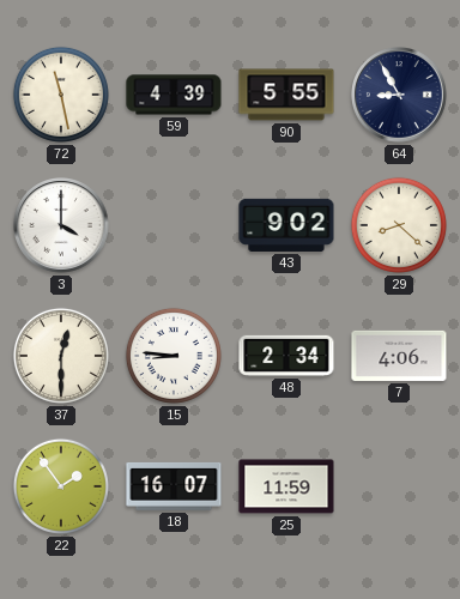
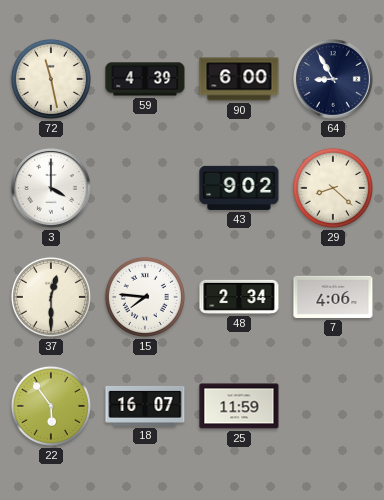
90: 5:55 -> 6:00
15: 8:46 -> 7:46
22: 1:54 -> 5:54
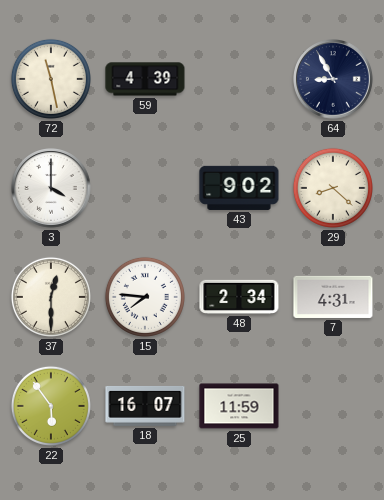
90: 6:00 -> none
7: 4:06 -> 4:31
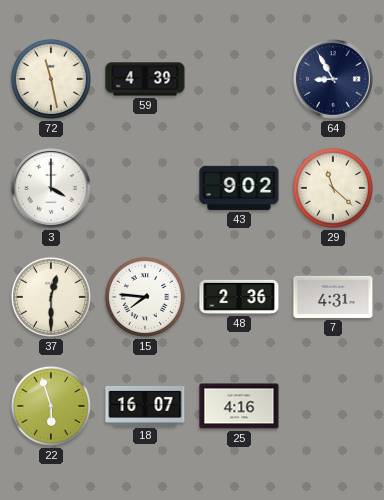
29: 8:22 -> 11:22
48: 2:34 -> 2:36
22: 5:54 -> 5:57
25: 11:59 -> 4:16
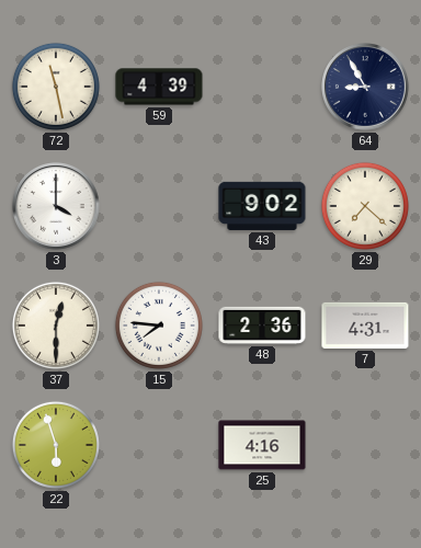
29: 11:22 -> 7:22
18: 16:07 -> none
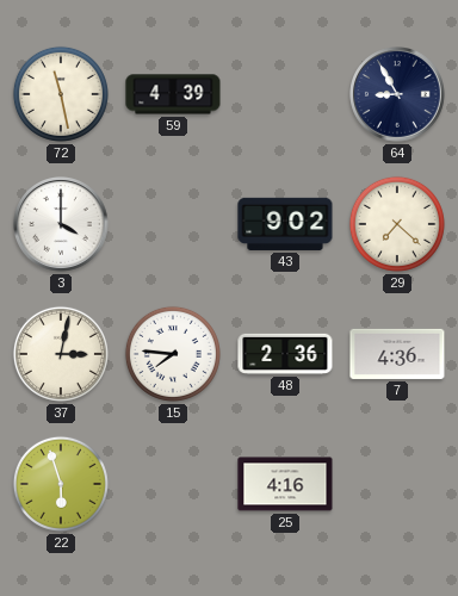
37: 12:30 -> 3:02
7: 4:31 -> 4:36
